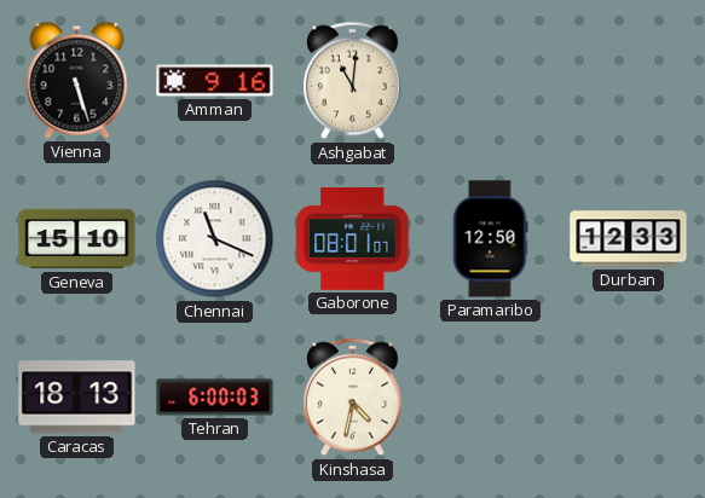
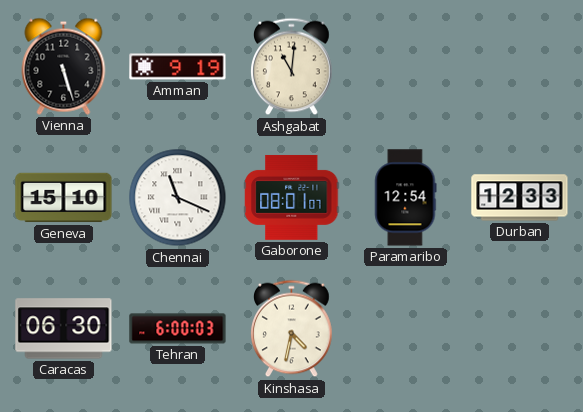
Amman: 9:16 -> 9:19
Paramaribo: 12:50 -> 12:54
Caracas: 18:13 -> 06:30
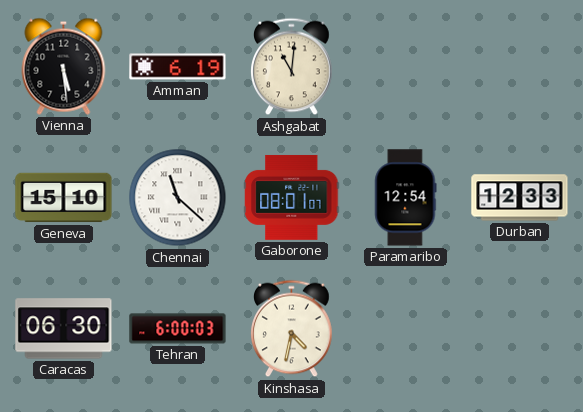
Vienna: 5:27 -> 5:29
Amman: 9:19 -> 6:19
Chennai: 11:19 -> 11:22
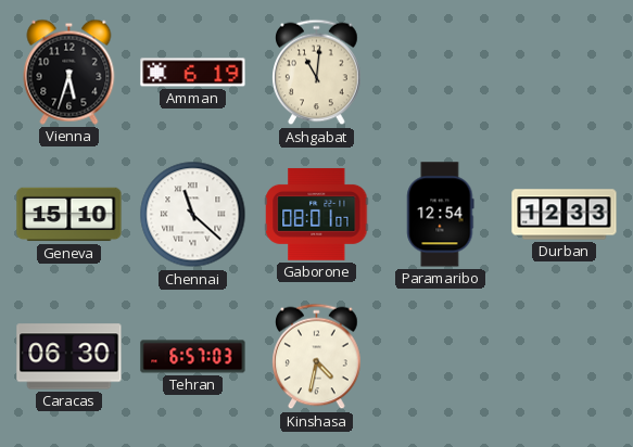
Vienna: 5:29 -> 5:33
Tehran: 6:00 -> 6:57
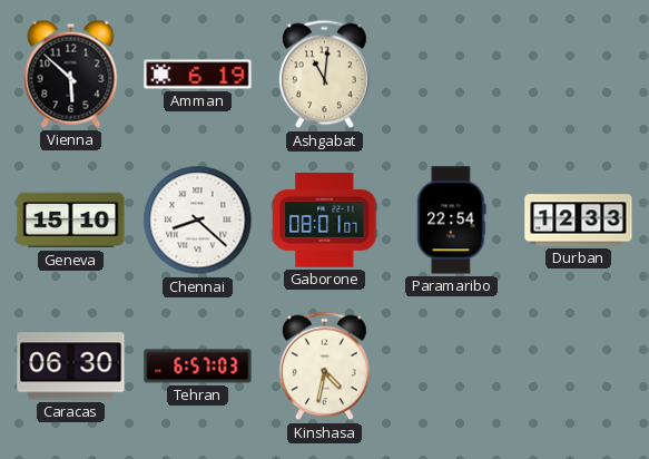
Vienna: 5:33 -> 5:52
Chennai: 11:22 -> 8:22
Paramaribo: 12:54 -> 22:54
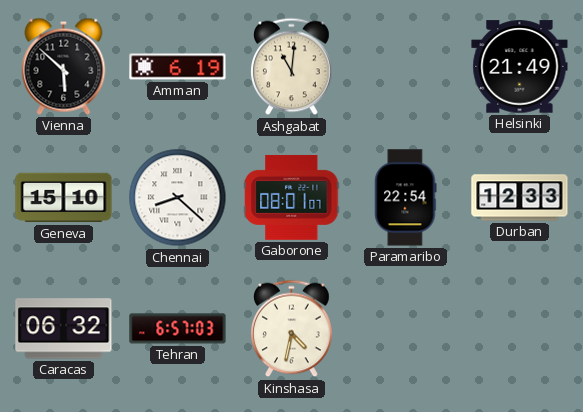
Helsinki: none -> 21:49
Caracas: 06:30 -> 06:32
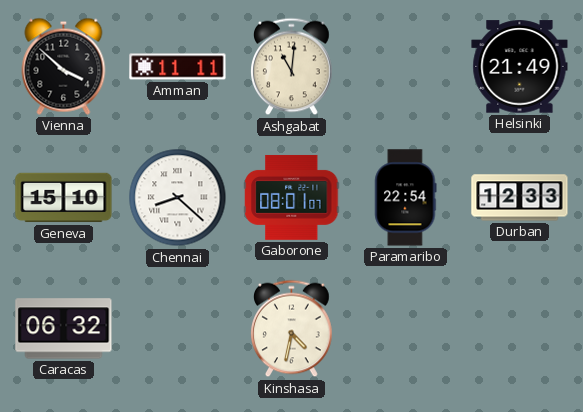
Vienna: 5:52 -> 3:52
Amman: 6:19 -> 11:11
Tehran: 6:57 -> none
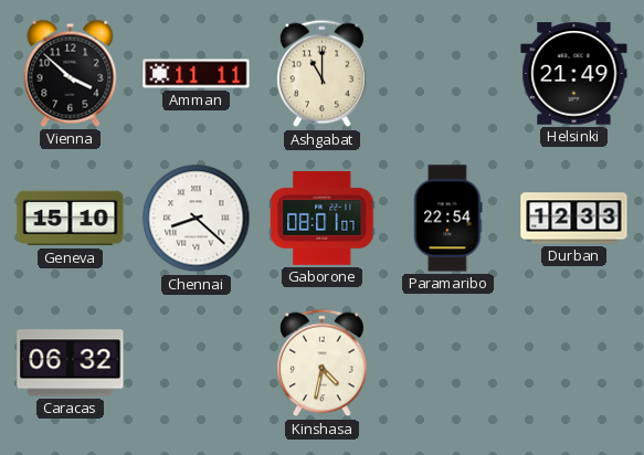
Ashgabat: 11:01 -> 11:00
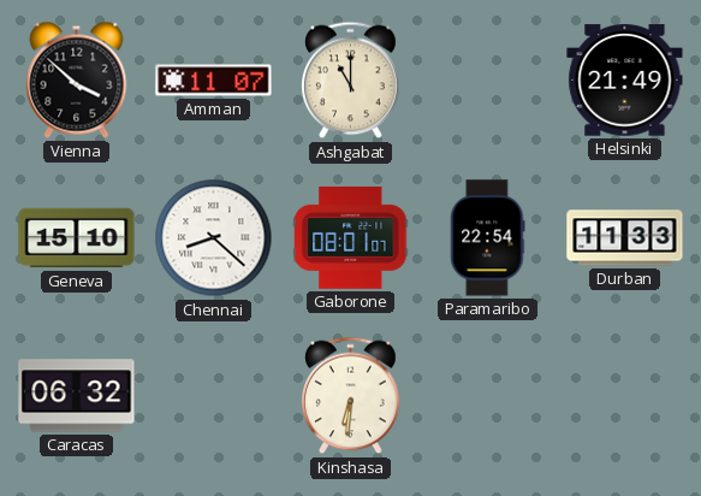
Amman: 11:11 -> 11:07
Durban: 12:33 -> 11:33
Kinshasa: 4:32 -> 6:31
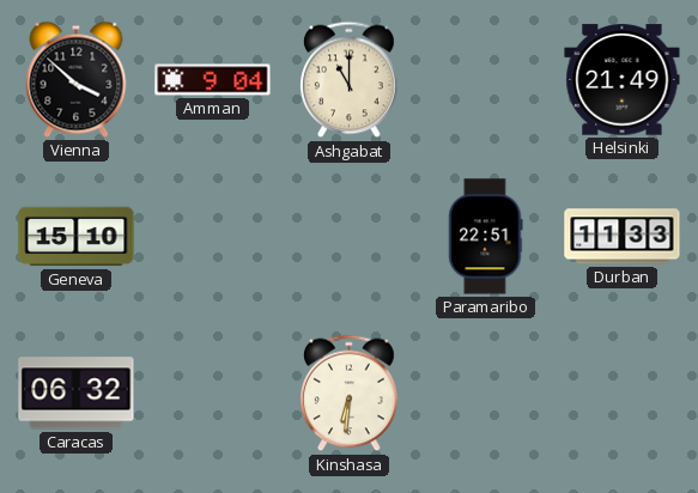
Amman: 11:07 -> 9:04
Chennai: 8:22 -> none
Gaborone: 08:01 -> none
Paramaribo: 22:54 -> 22:51
